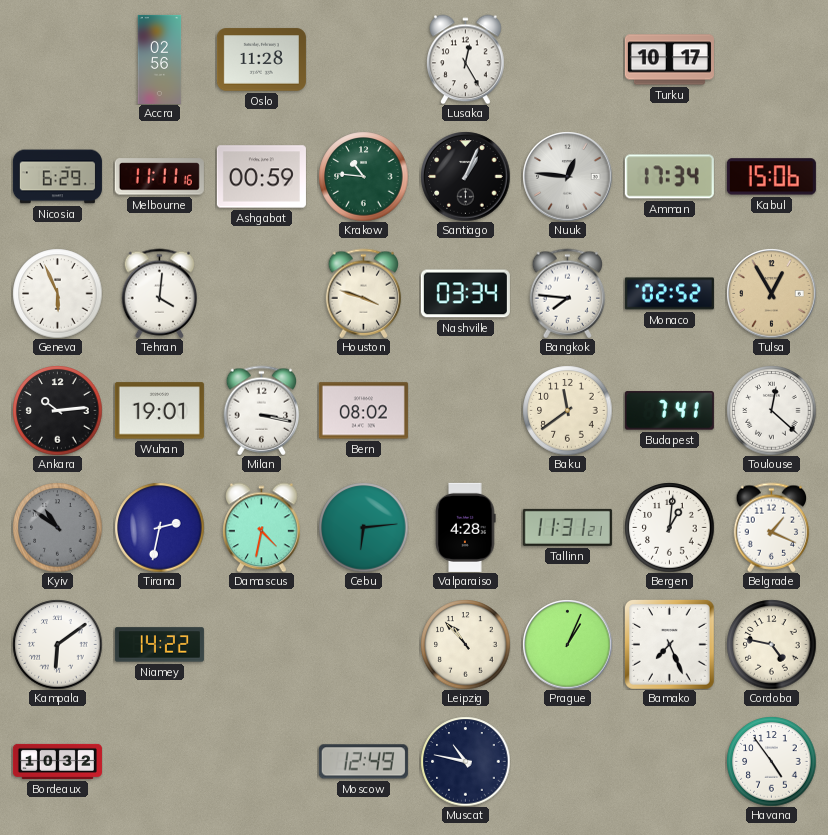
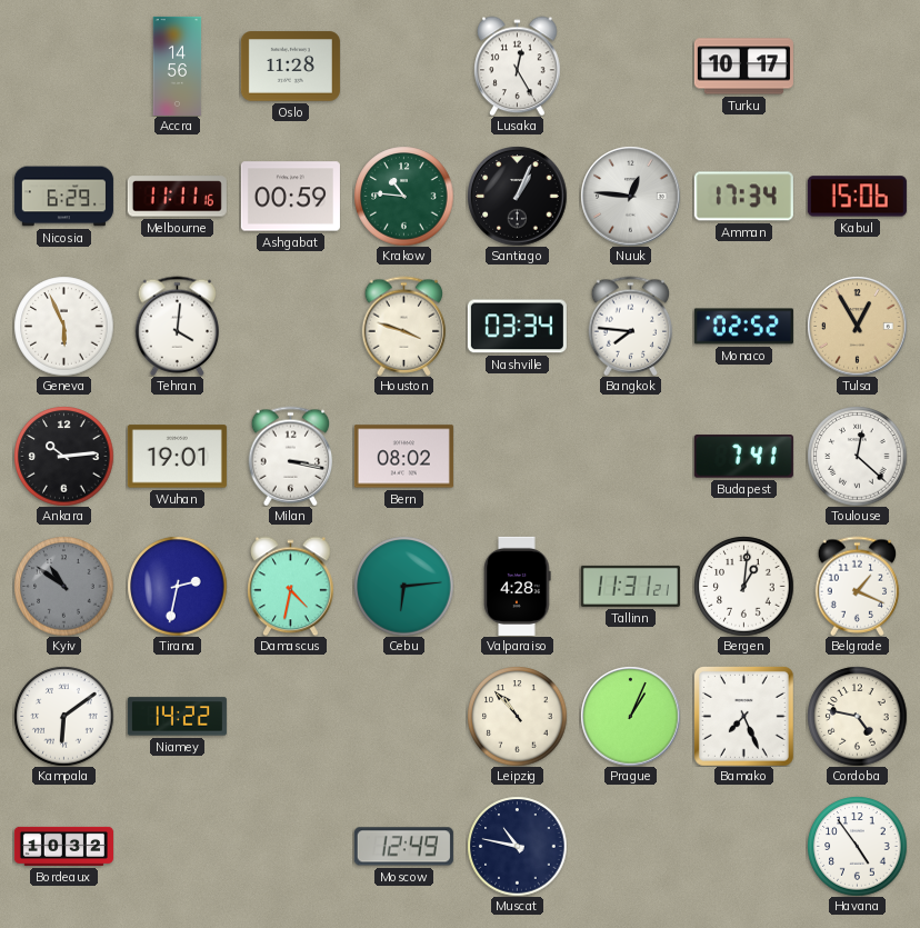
Accra: 02:56 -> 14:56
Baku: 11:39 -> none
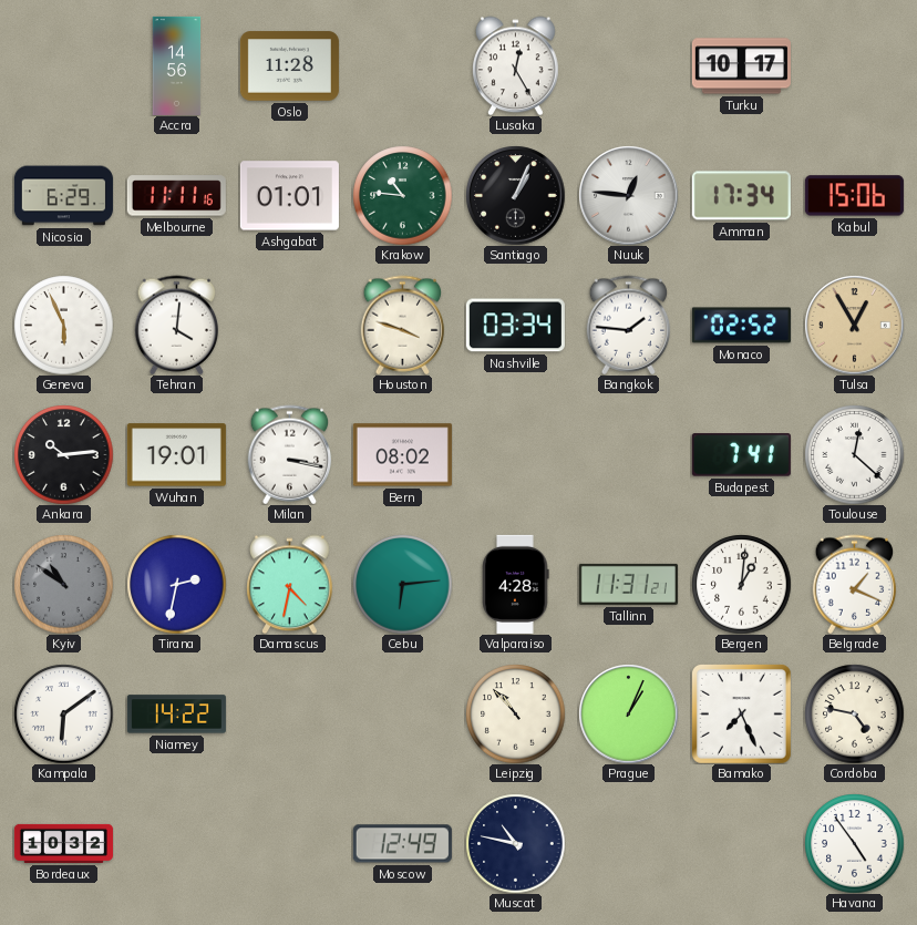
Ashgabat: 00:59 -> 01:01
Bangkok: 7:46 -> 1:46
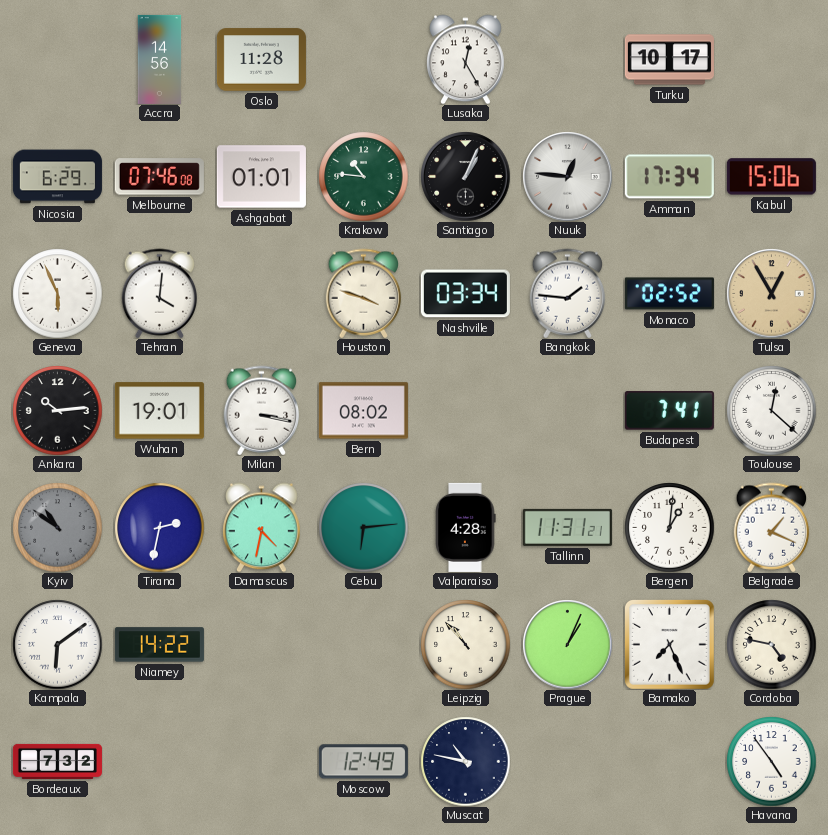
Melbourne: 11:11 -> 07:46
Bordeaux: 10:32 -> 7:32
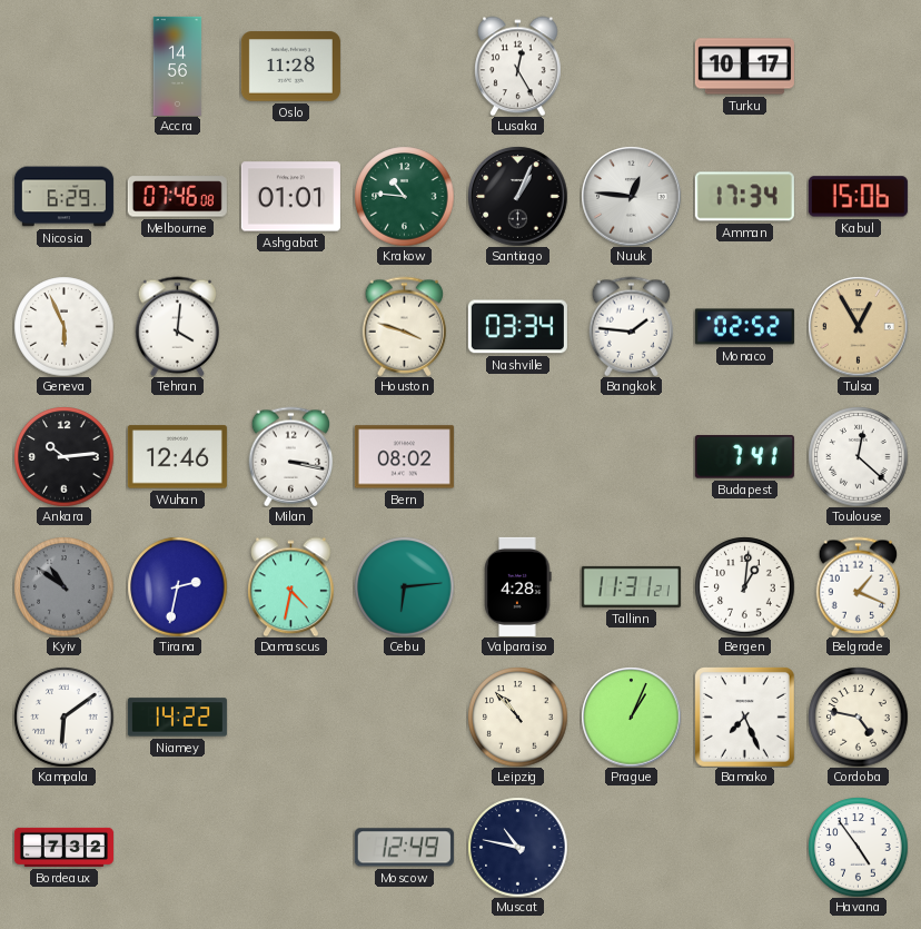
Wuhan: 19:01 -> 12:46
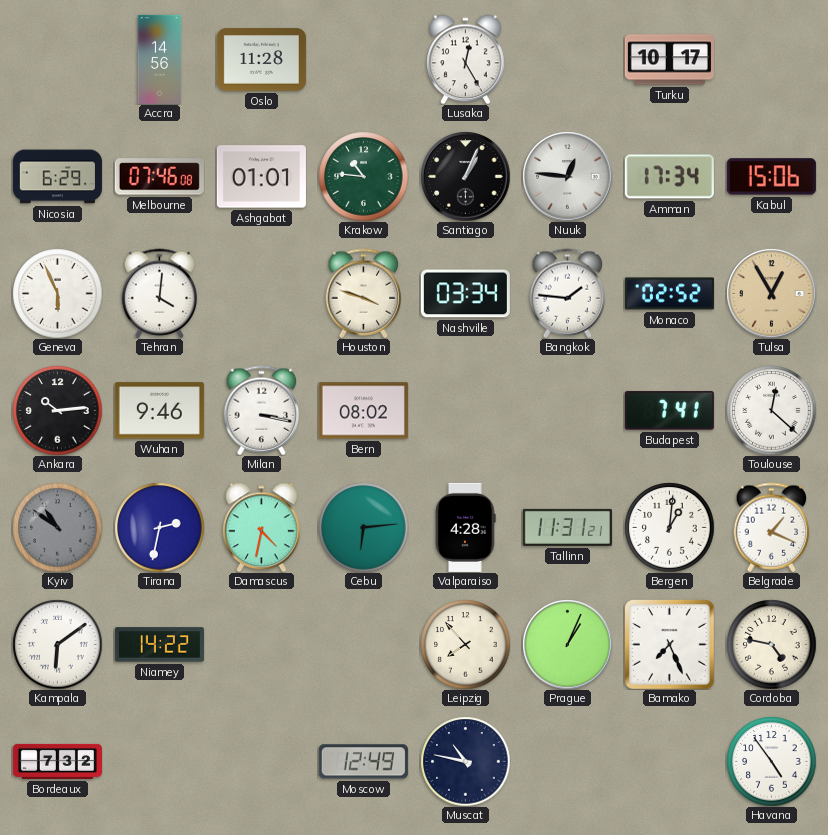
Wuhan: 12:46 -> 9:46
Leipzig: 10:53 -> 7:53
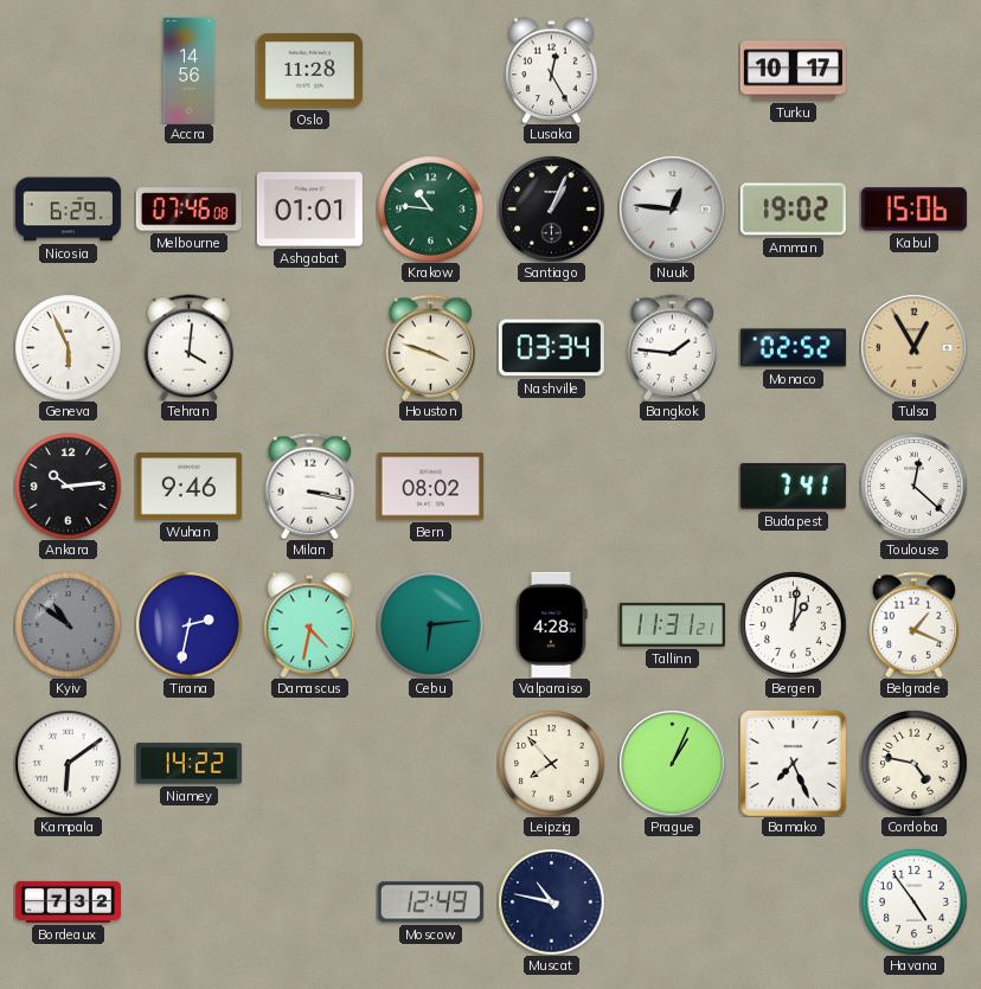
Amman: 17:34 -> 19:02
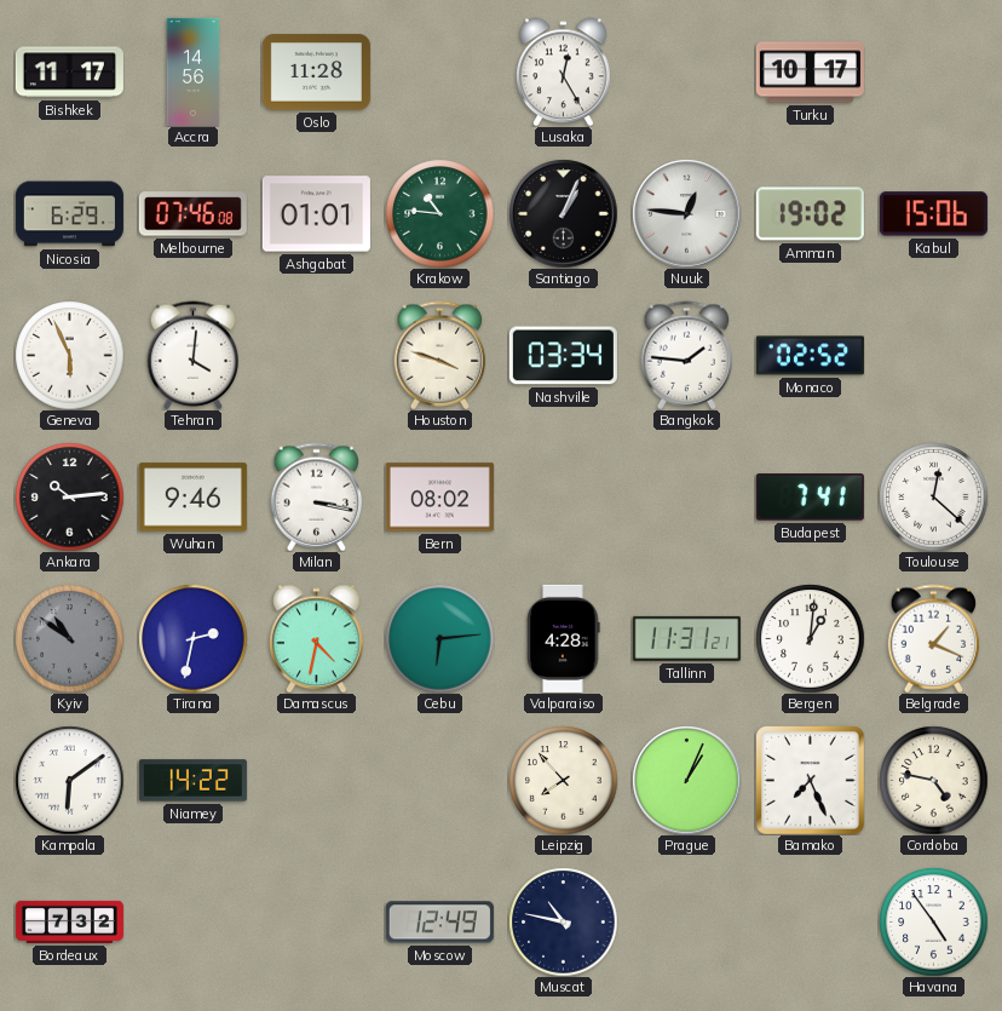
Bishkek: none -> 11:17
Tulsa: 12:55 -> none
